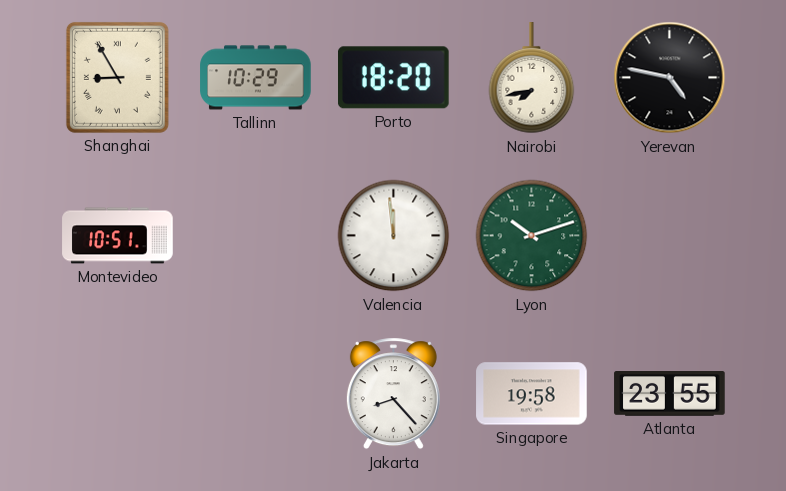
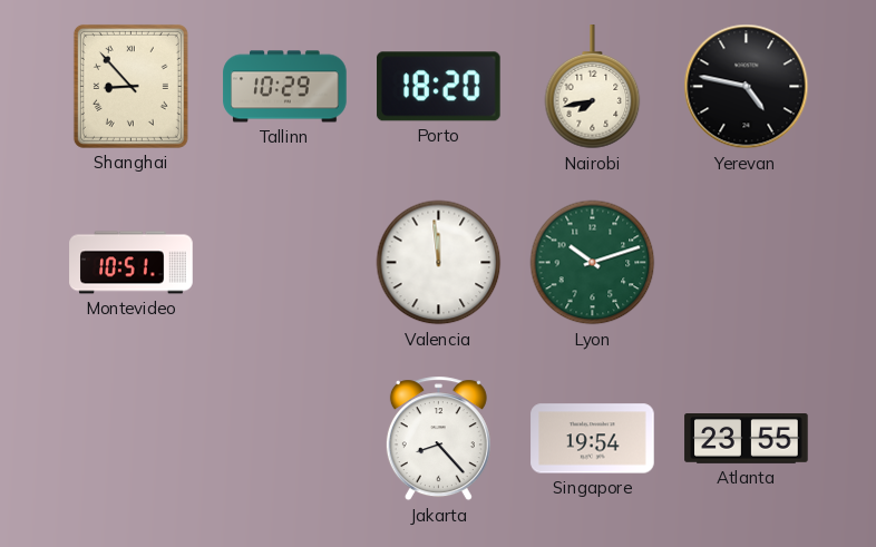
Shanghai: 8:55 -> 8:53
Singapore: 19:58 -> 19:54
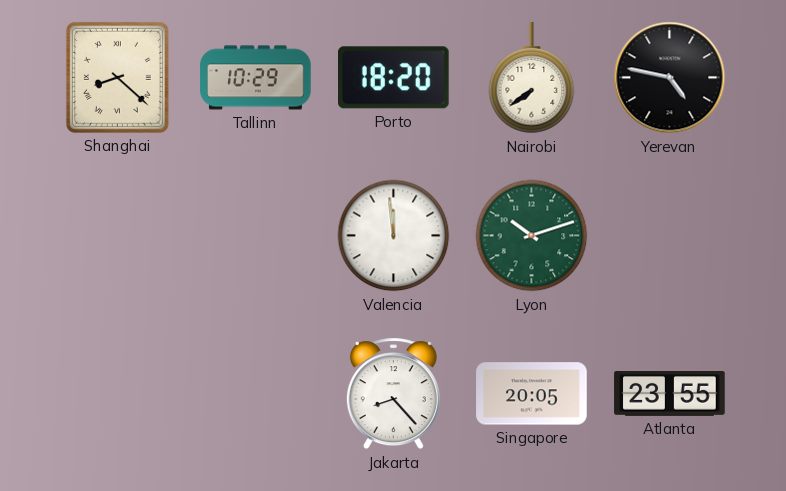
Shanghai: 8:53 -> 8:22
Nairobi: 7:43 -> 7:39
Montevideo: 10:51 -> none
Singapore: 19:54 -> 20:05
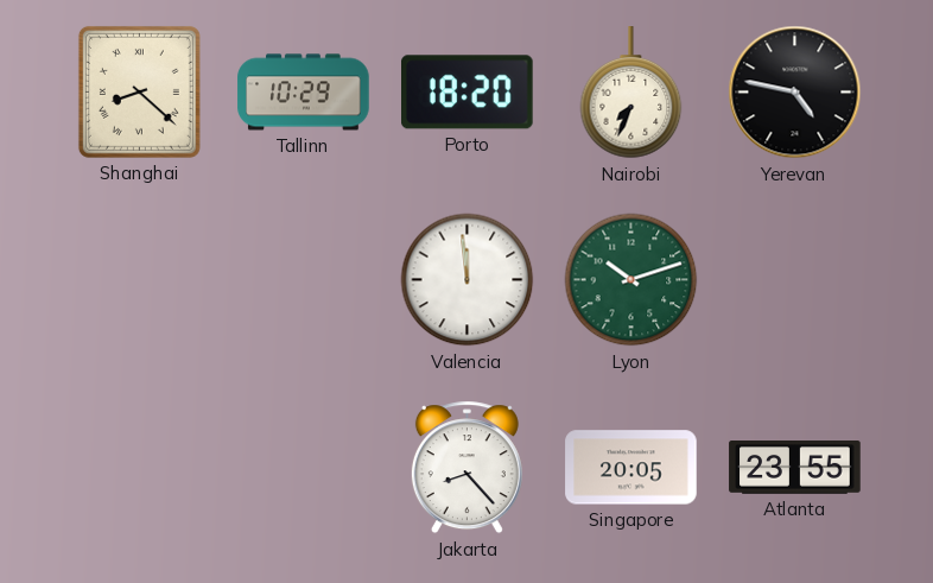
Nairobi: 7:39 -> 7:34
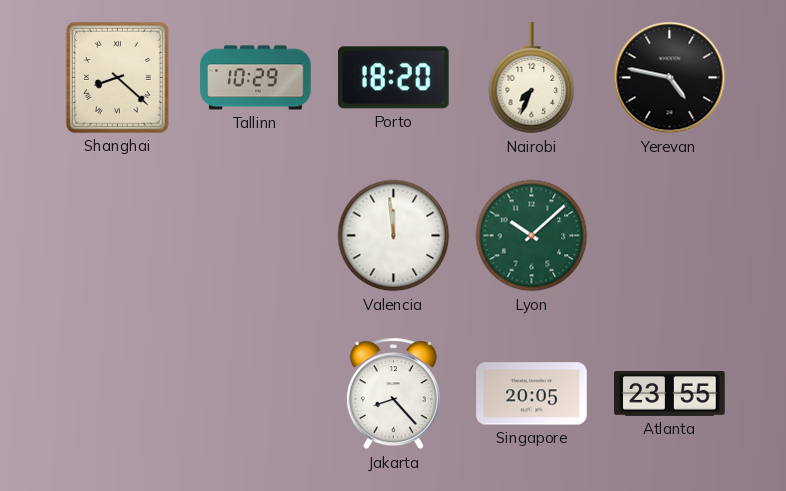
Lyon: 10:12 -> 10:08
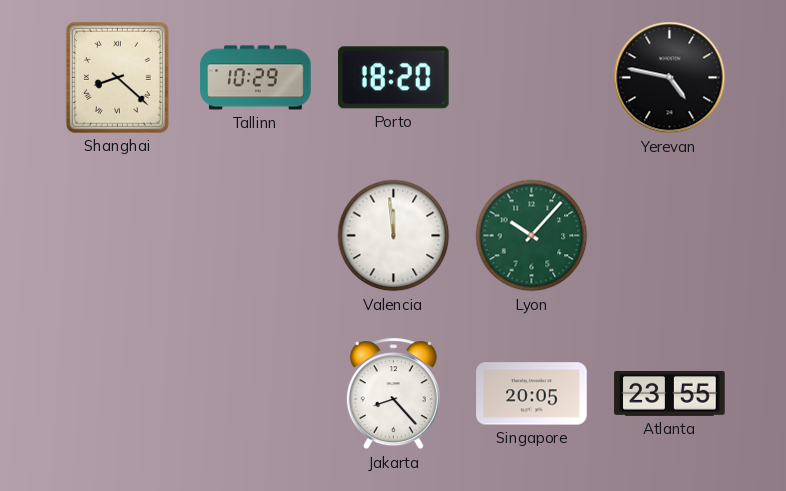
Nairobi: 7:34 -> none
Lyon: 10:08 -> 10:07
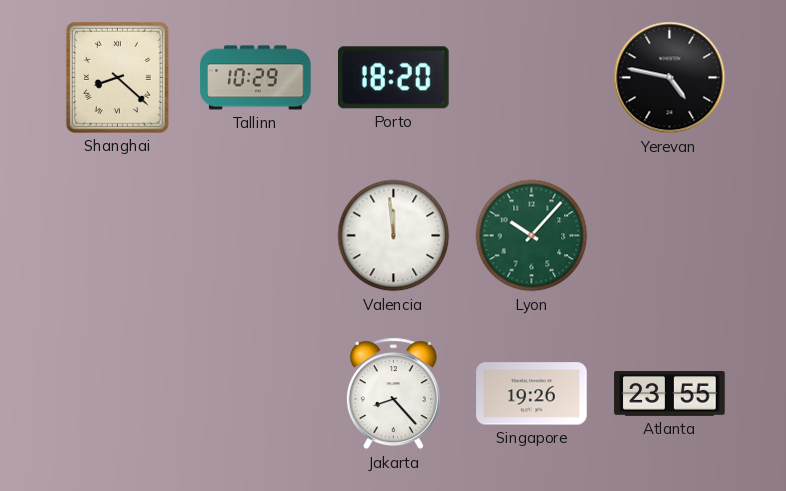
Singapore: 20:05 -> 19:26
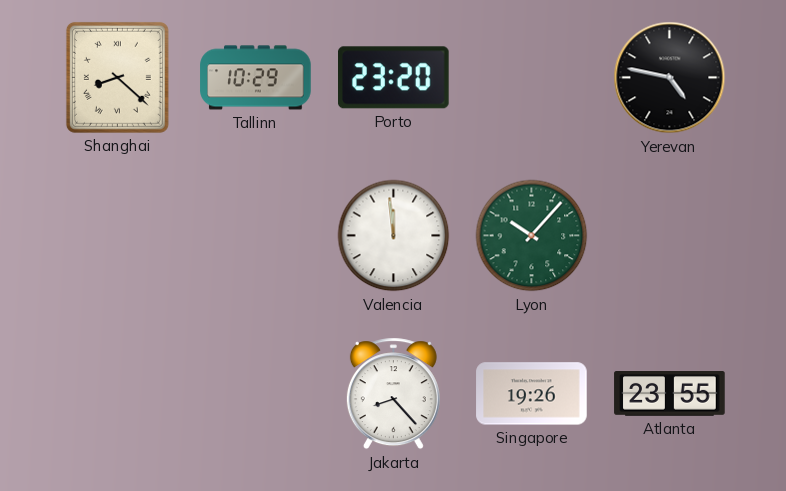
Porto: 18:20 -> 23:20
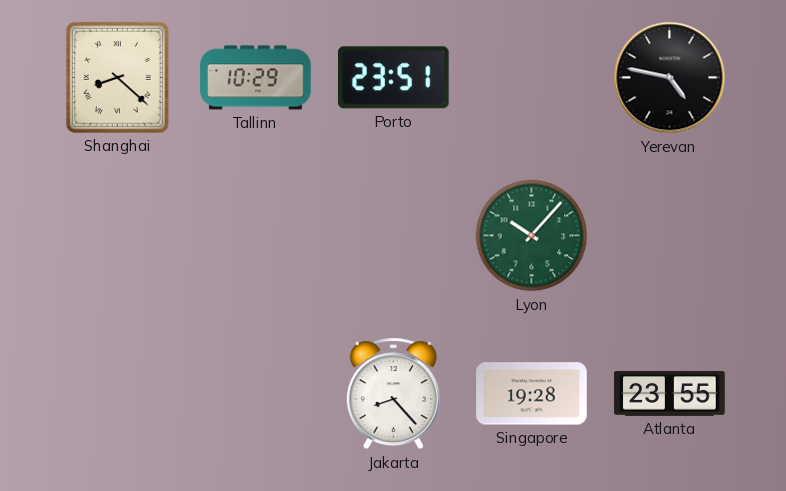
Porto: 23:20 -> 23:51
Valencia: 11:59 -> none
Singapore: 19:26 -> 19:28
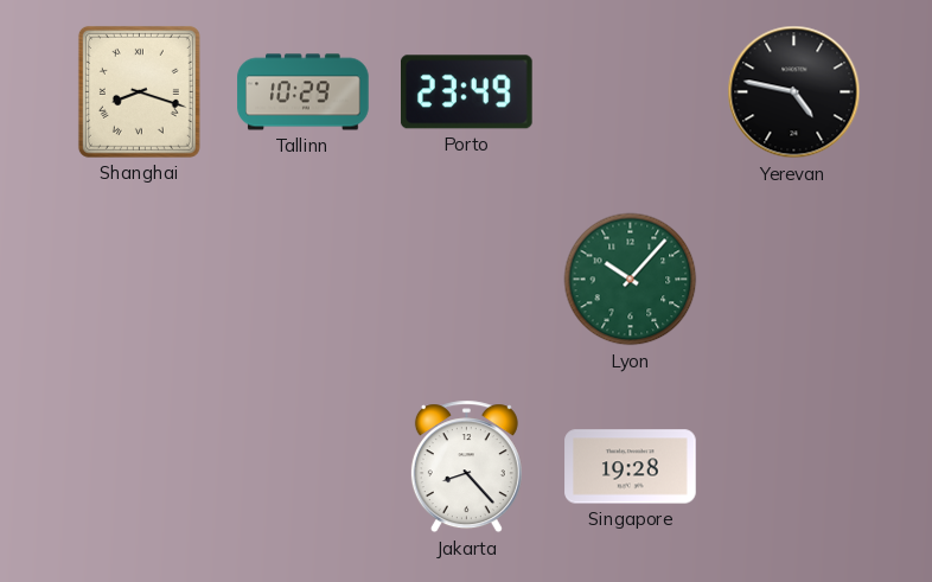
Shanghai: 8:22 -> 8:18
Porto: 23:51 -> 23:49
Atlanta: 23:55 -> none
